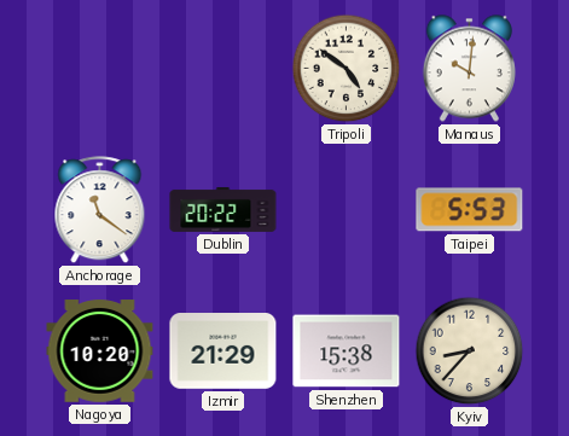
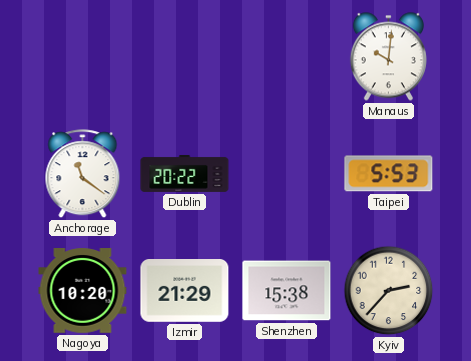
Tripoli: 4:51 -> none
Kyiv: 8:37 -> 2:37
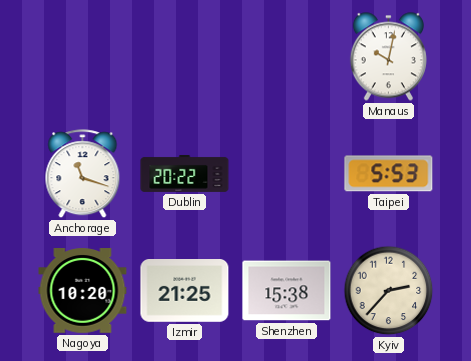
Manaus: 10:01 -> 10:02
Anchorage: 11:21 -> 11:18
Izmir: 21:29 -> 21:25
